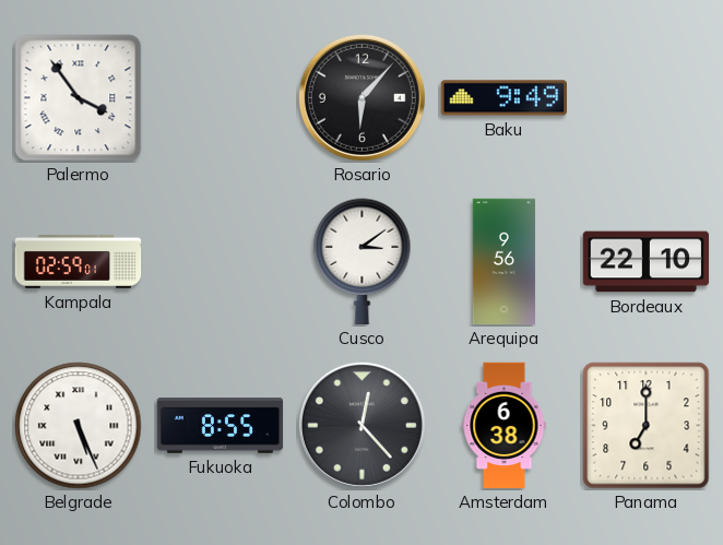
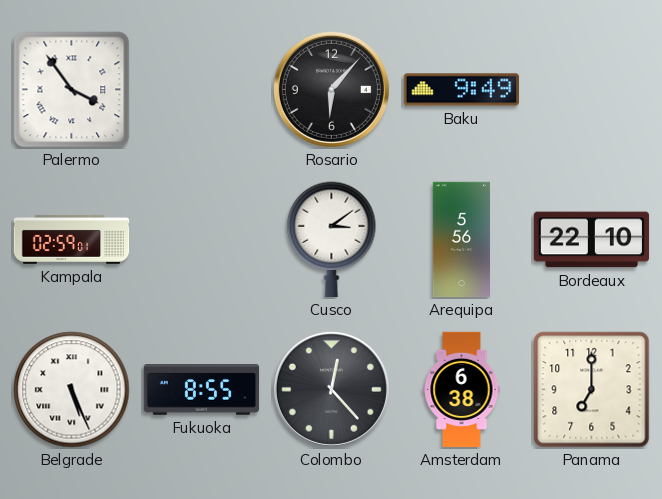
Arequipa: 9:56 -> 5:56
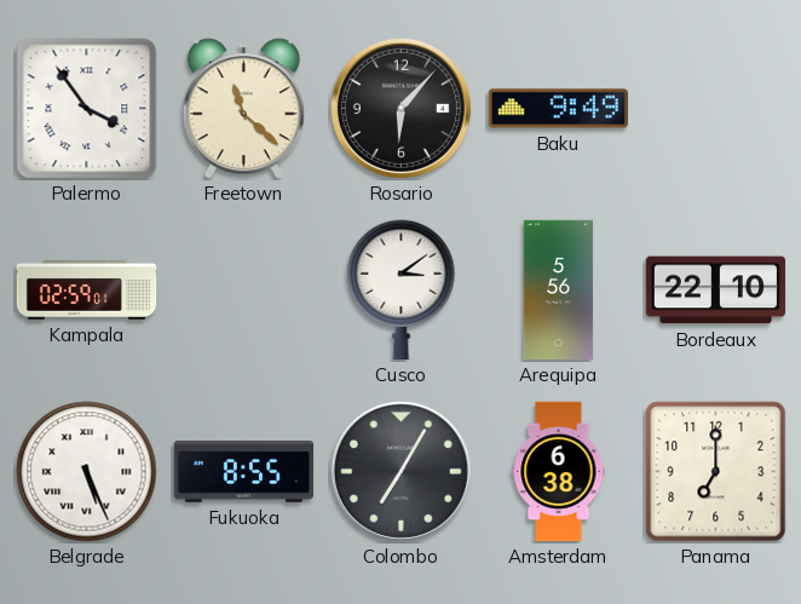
Freetown: none -> 11:22
Colombo: 12:23 -> 7:05
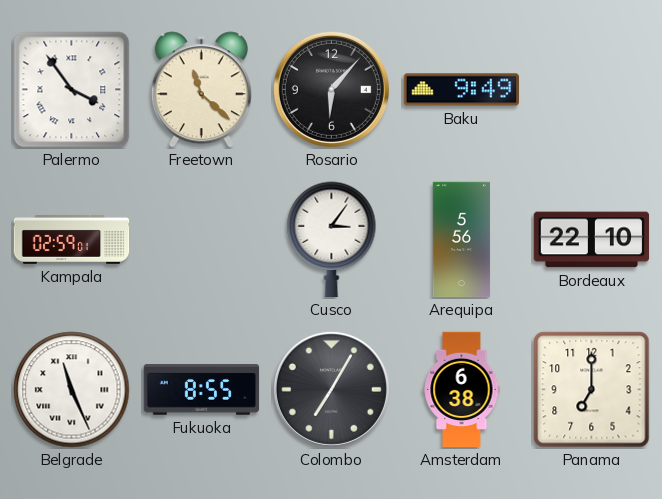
Cusco: 3:09 -> 3:06
Belgrade: 5:26 -> 11:26
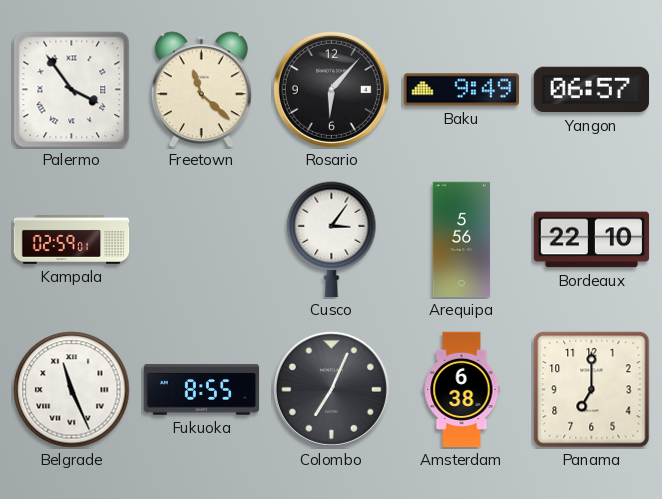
Yangon: none -> 06:57
Colombo: 7:05 -> 7:04
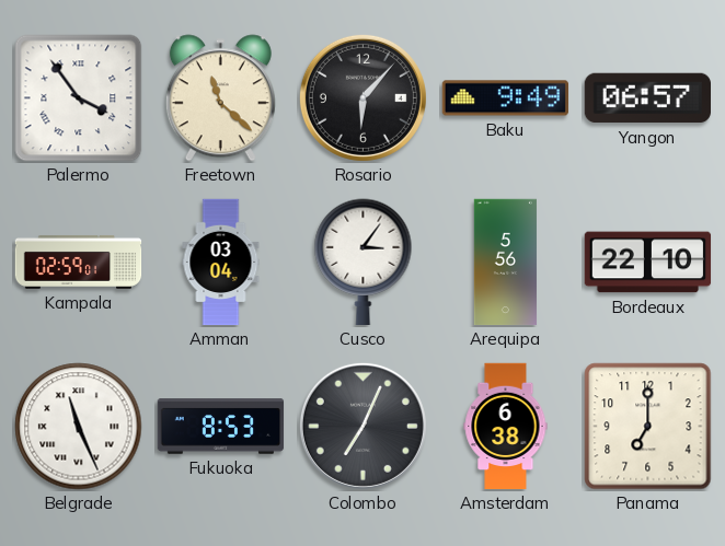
Amman: none -> 03:04
Fukuoka: 8:55 -> 8:53
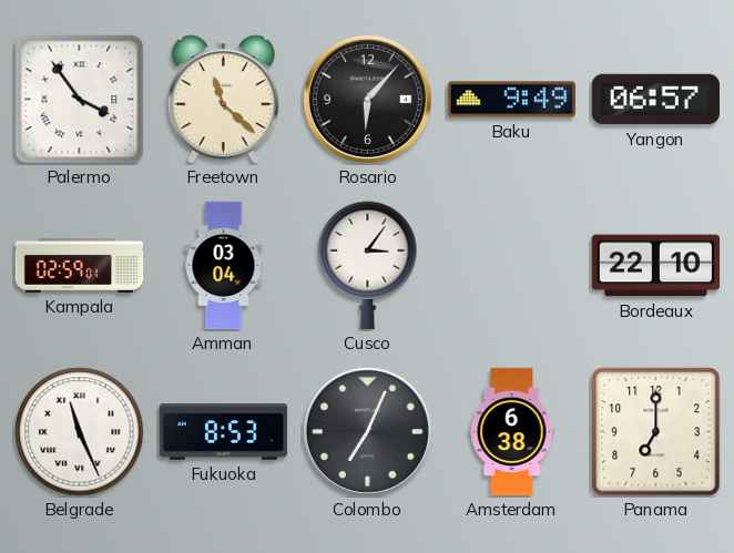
Arequipa: 5:56 -> none
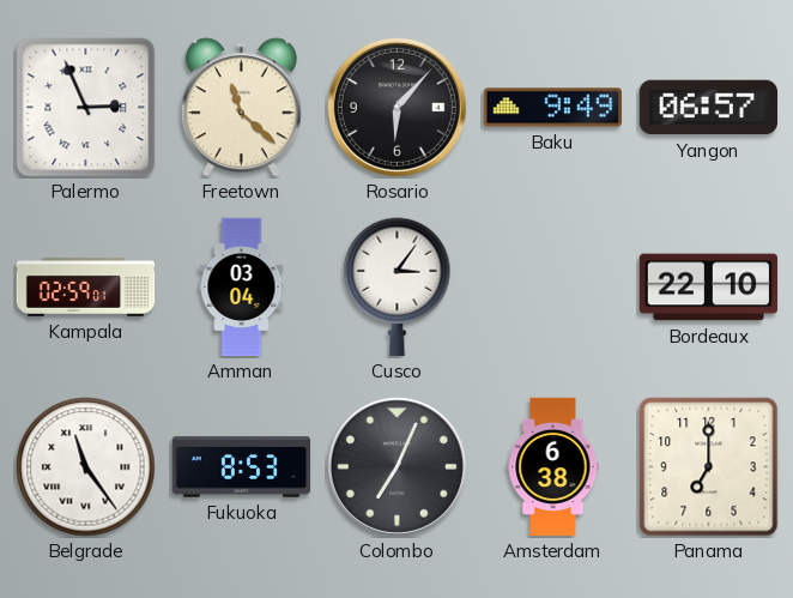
Palermo: 3:54 -> 2:56
Belgrade: 11:26 -> 11:24
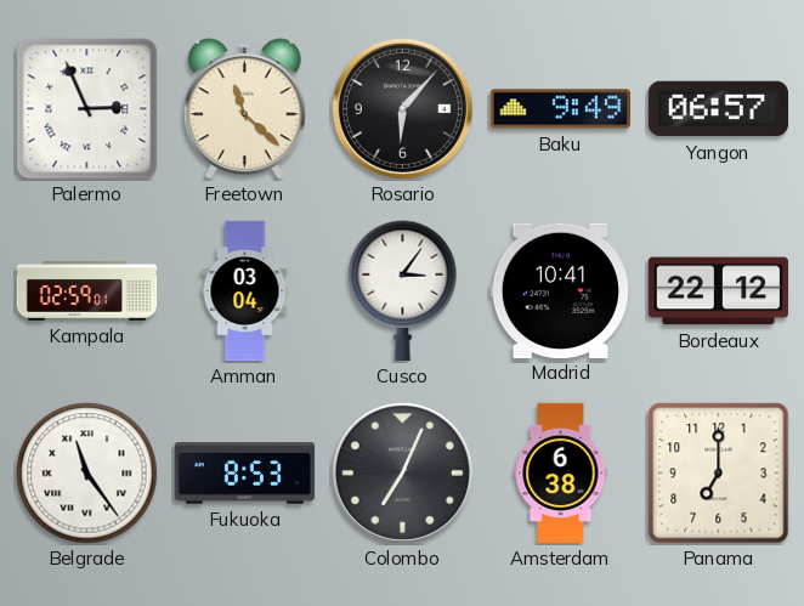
Madrid: none -> 10:41
Bordeaux: 22:10 -> 22:12
